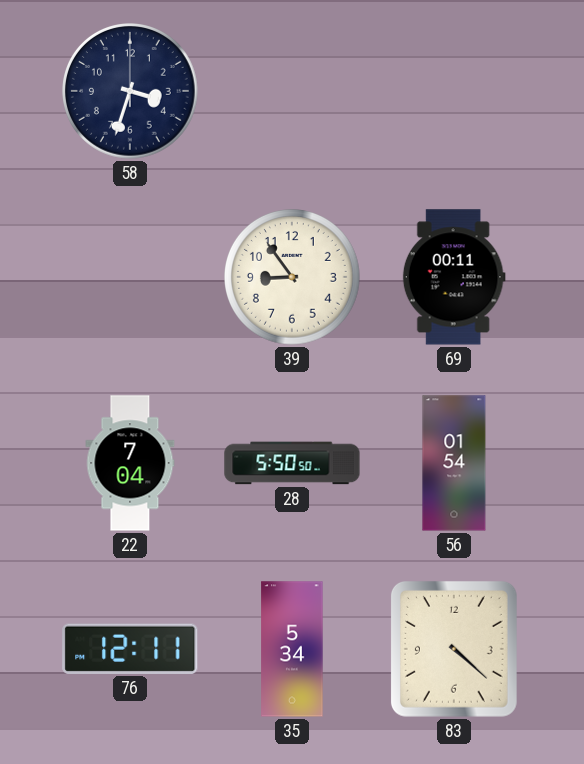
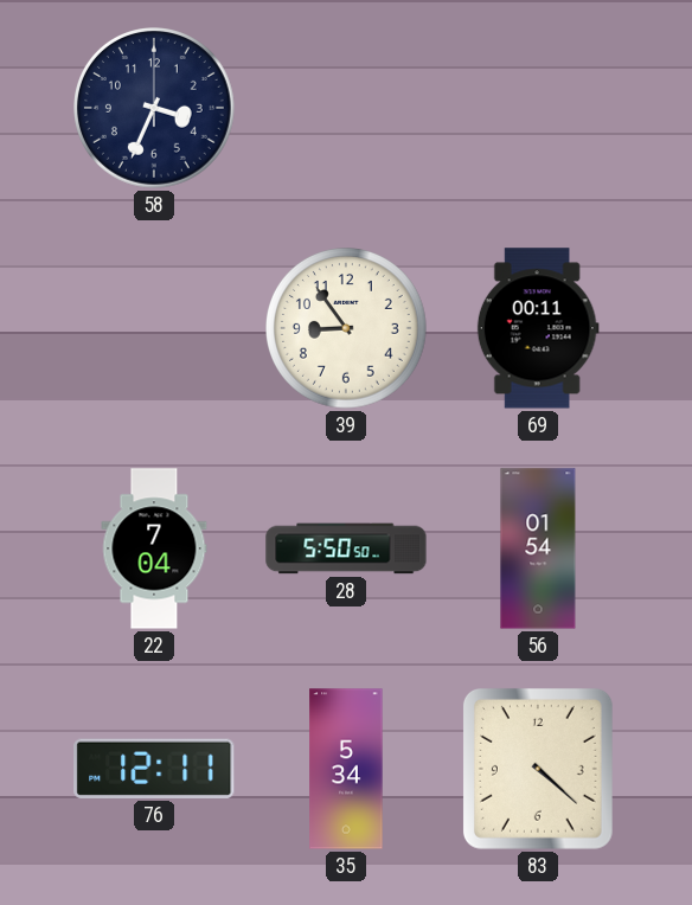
58: 3:33 -> 3:34
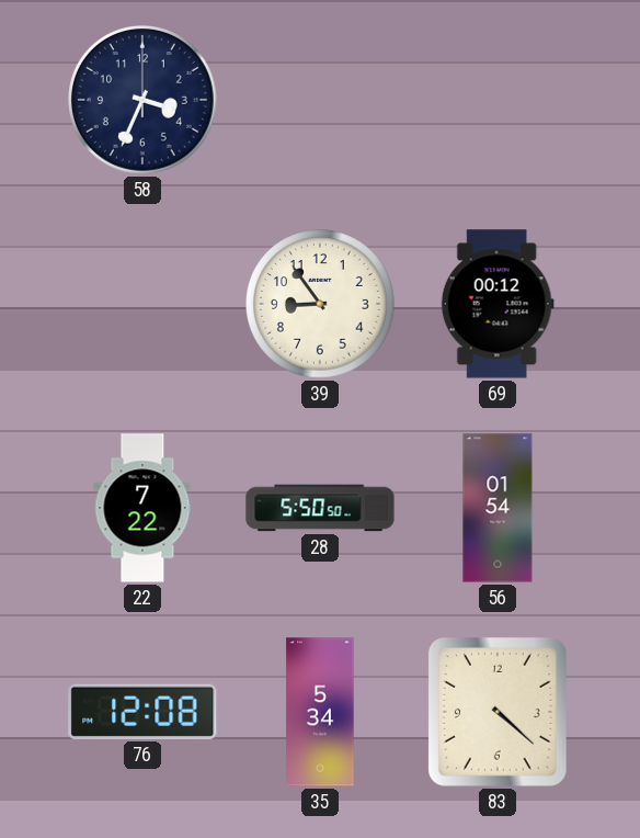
69: 00:11 -> 00:12
22: 7:04 -> 7:22
76: 12:11 -> 12:08
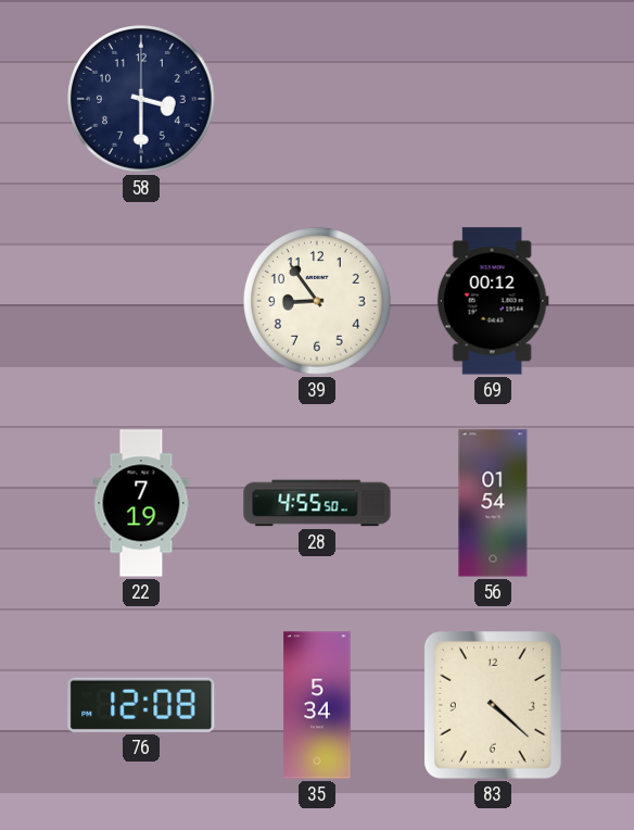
58: 3:34 -> 3:30
22: 7:22 -> 7:19
28: 5:50 -> 4:55
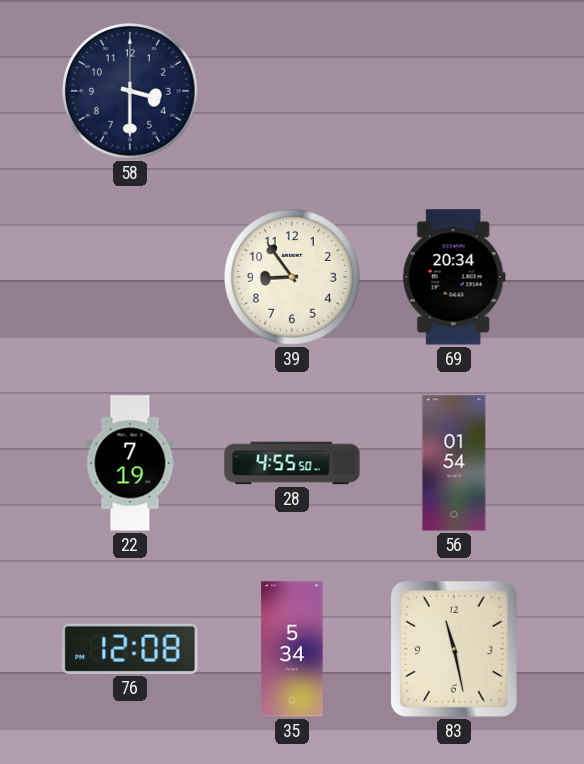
69: 00:12 -> 20:34
83: 4:22 -> 11:28
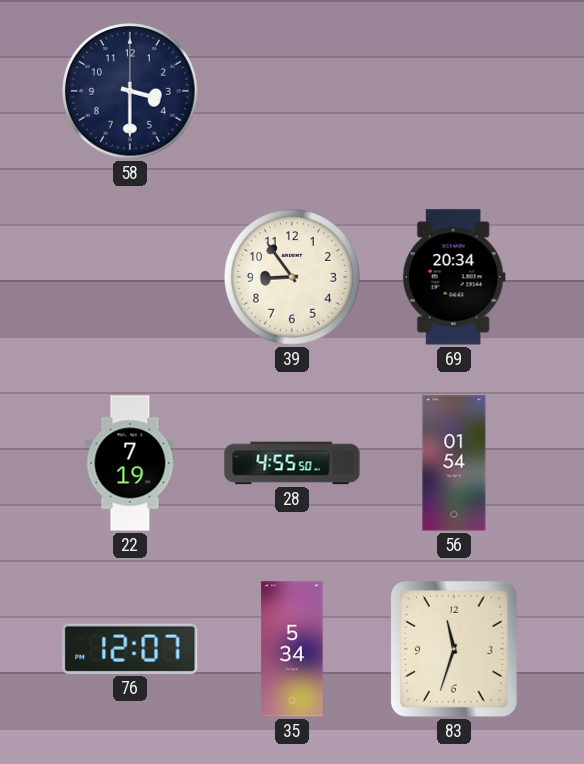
76: 12:08 -> 12:07
83: 11:28 -> 11:33
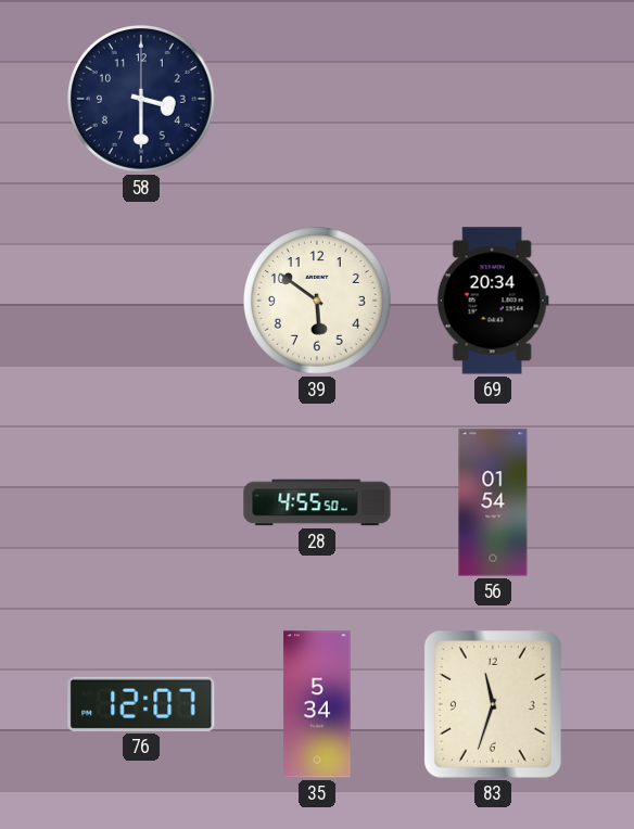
39: 8:54 -> 5:51
22: 7:19 -> none
